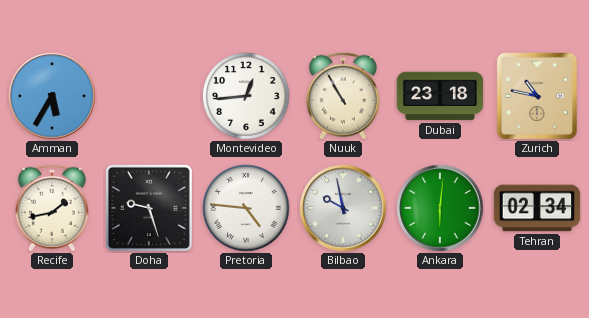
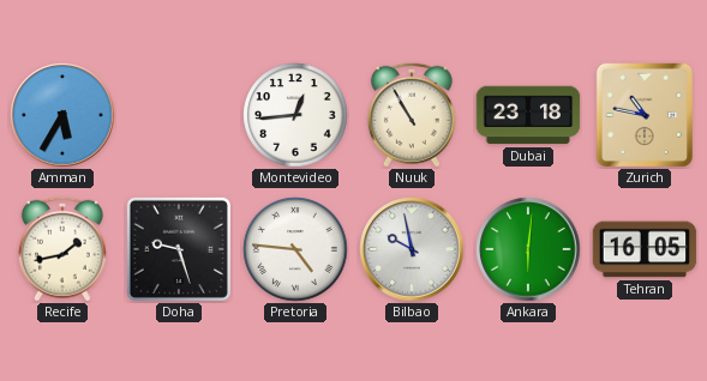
Tehran: 02:34 -> 16:05
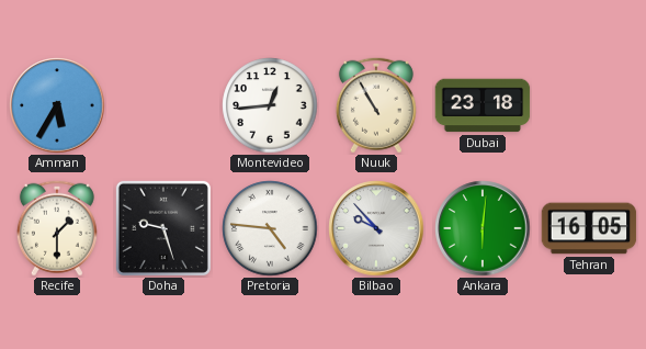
Zurich: 10:47 -> none
Recife: 1:43 -> 1:30
Bilbao: 9:58 -> 9:53
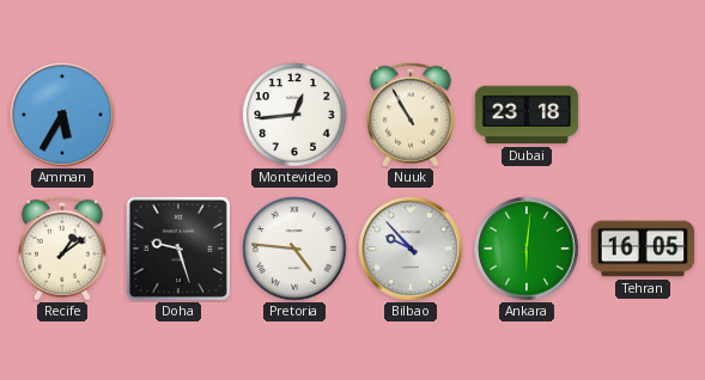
Recife: 1:30 -> 1:09
